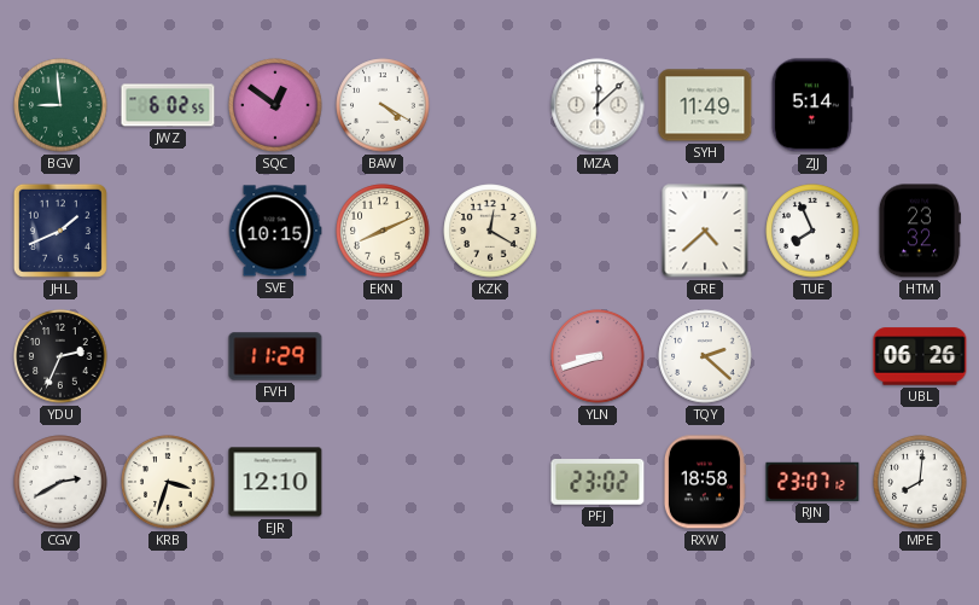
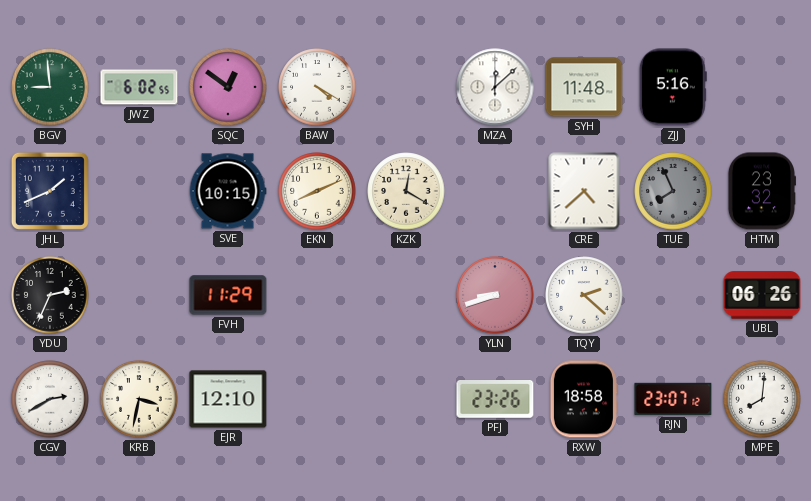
SYH: 11:49 -> 11:48
ZJJ: 5:14 -> 5:16
TUE dial: white -> grey
KRB: 3:33 -> 3:32
PFJ: 23:02 -> 23:26
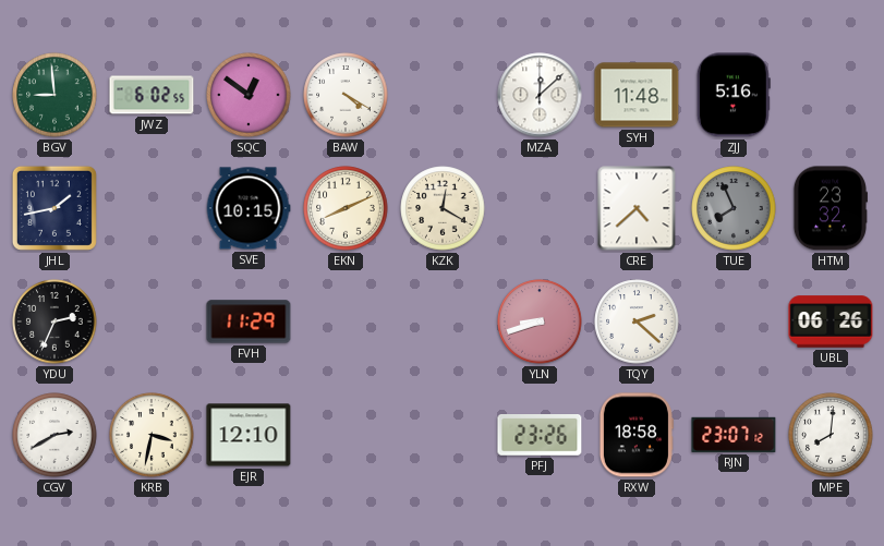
JHL: 1:41 -> 1:43
